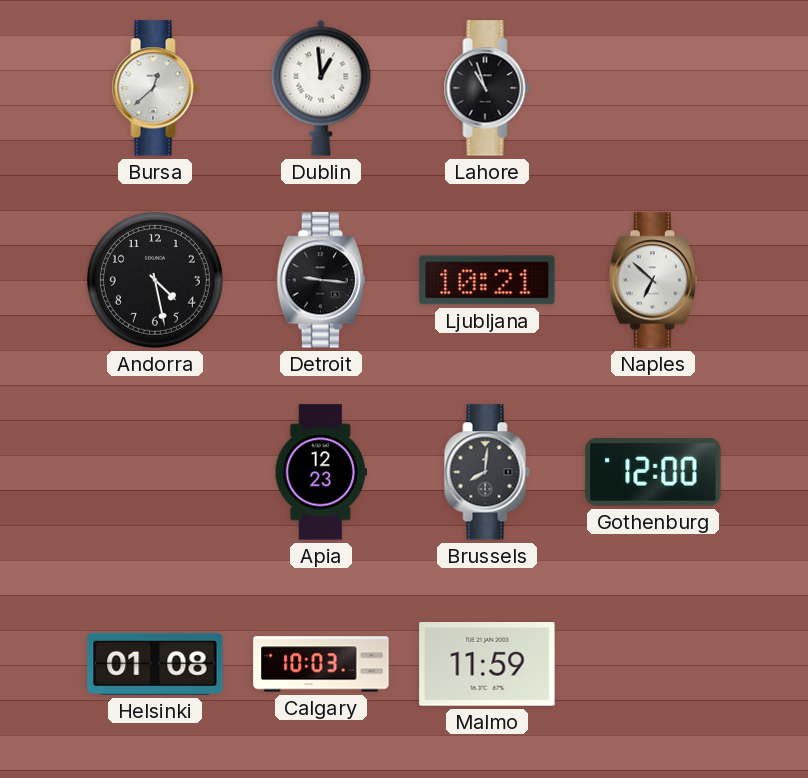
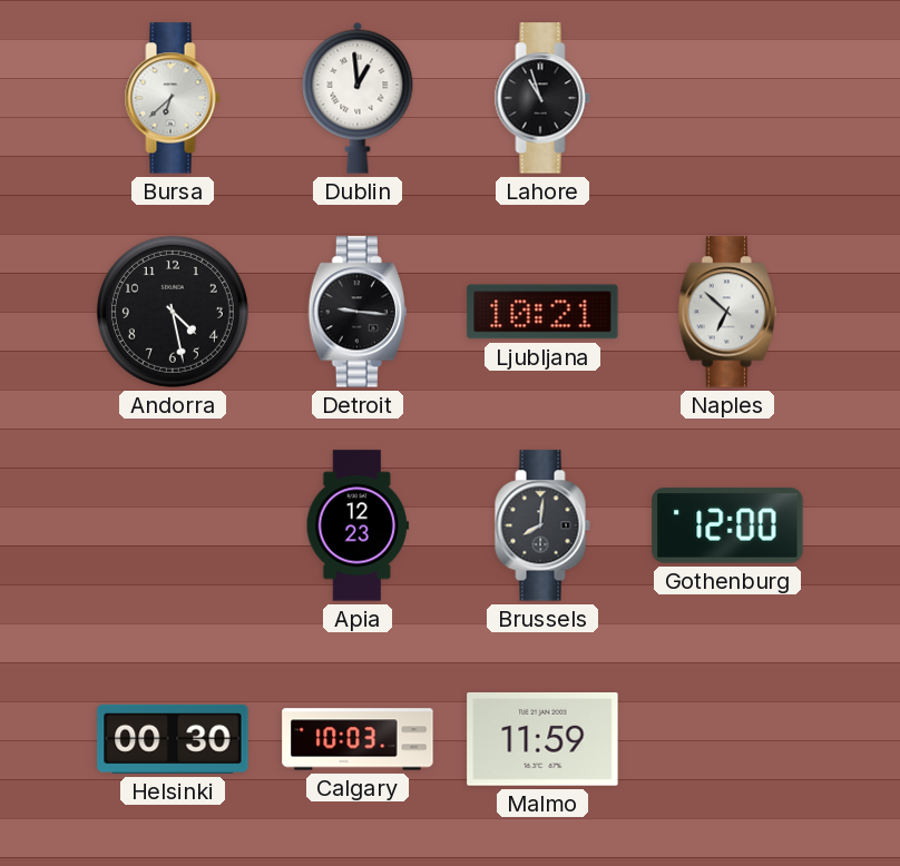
Bursa: 12:38 -> 6:38
Helsinki: 01:08 -> 00:30
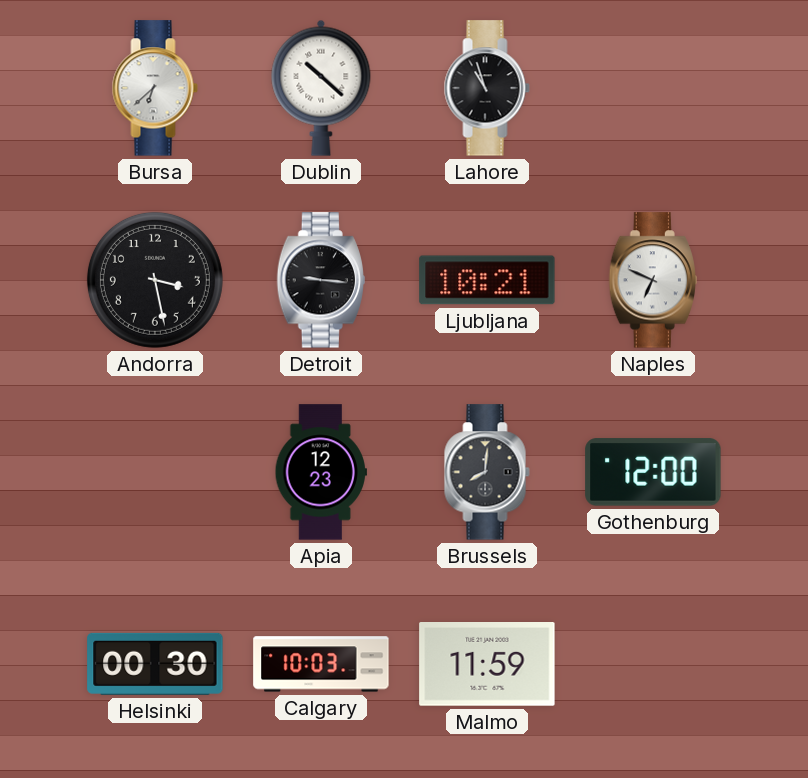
Dublin: 12:59 -> 10:22
Andorra: 4:28 -> 3:28
Naples: 6:52 -> 6:49
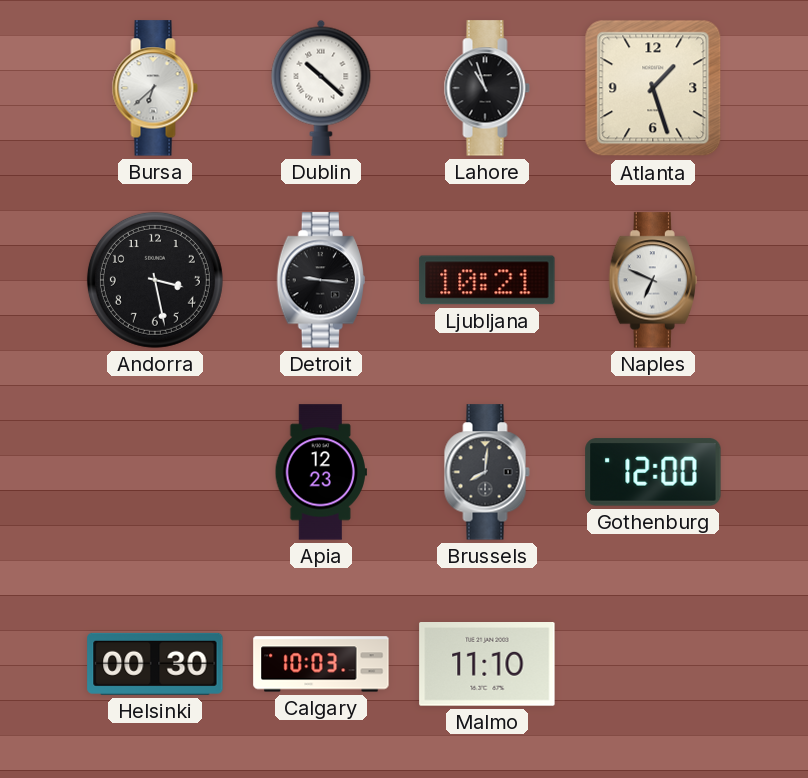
Atlanta: none -> 1:27
Malmo: 11:59 -> 11:10
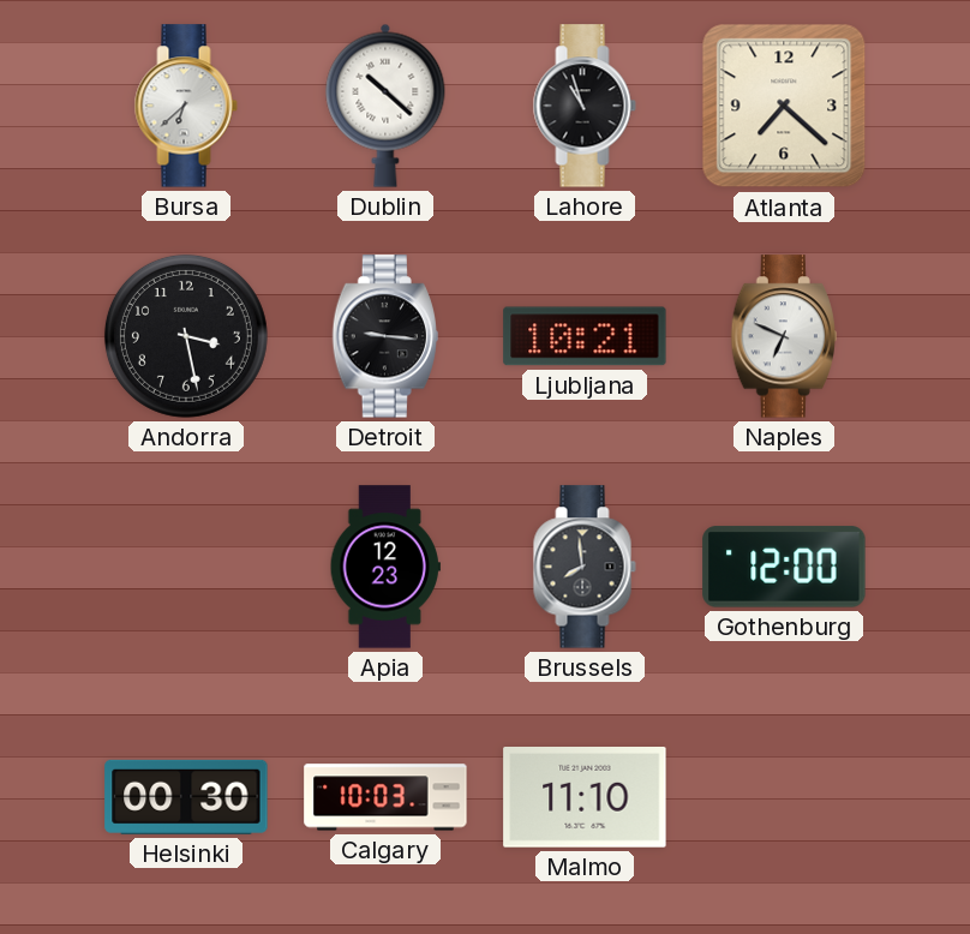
Atlanta: 1:27 -> 7:22
Brussels: 8:01 -> 7:59
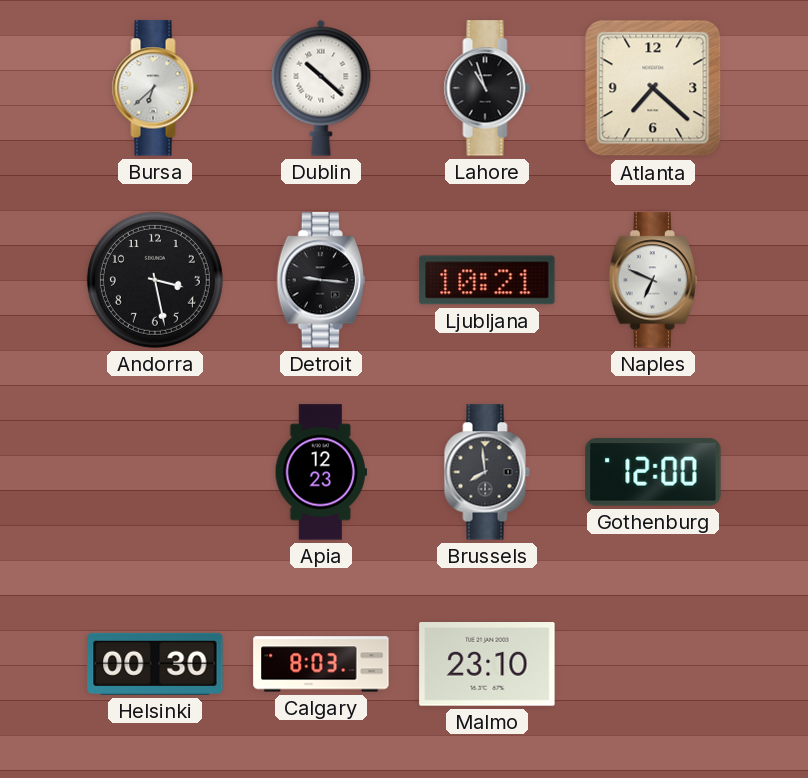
Calgary: 10:03 -> 8:03
Malmo: 11:10 -> 23:10
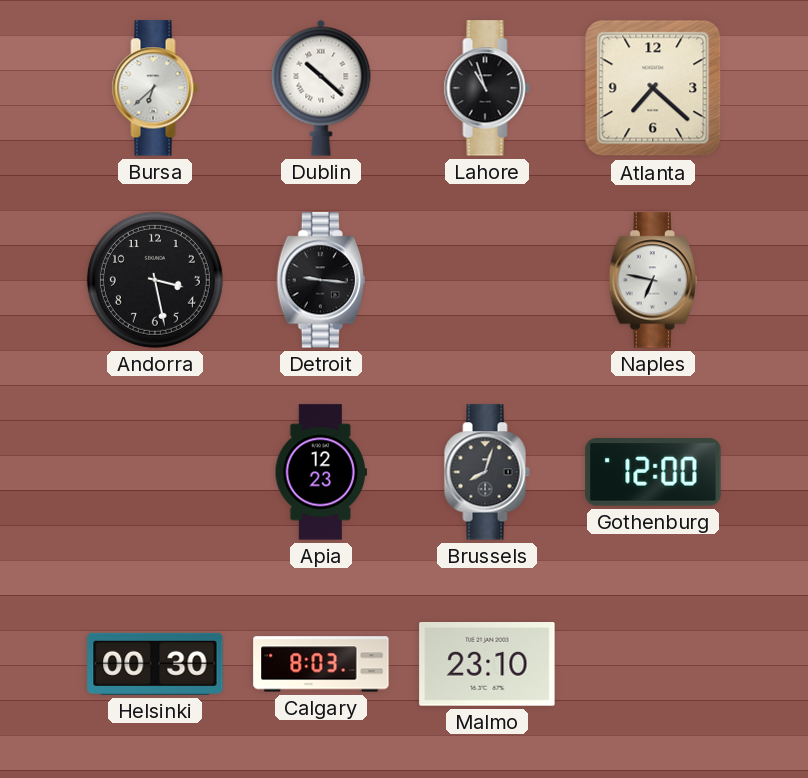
Ljubljana: 10:21 -> none
Naples: 6:49 -> 6:47
Brussels: 7:59 -> 8:03
